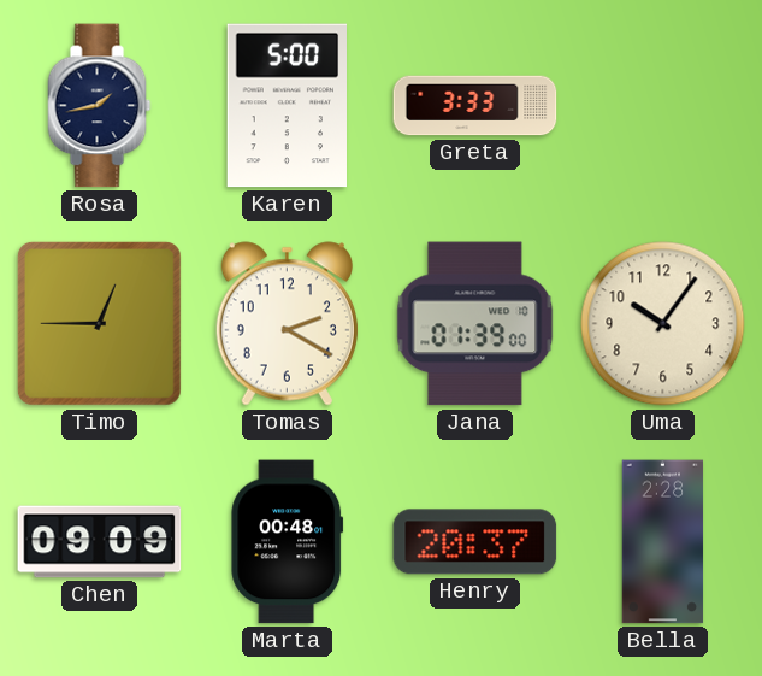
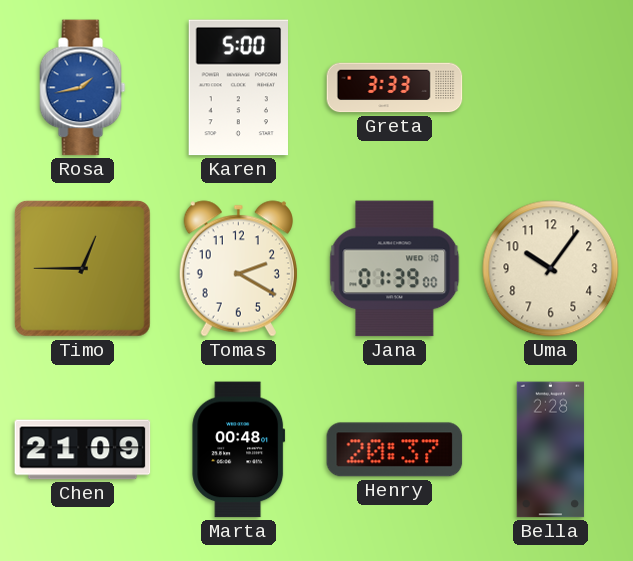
Rosa dial: navy -> blue
Chen: 09:09 -> 21:09
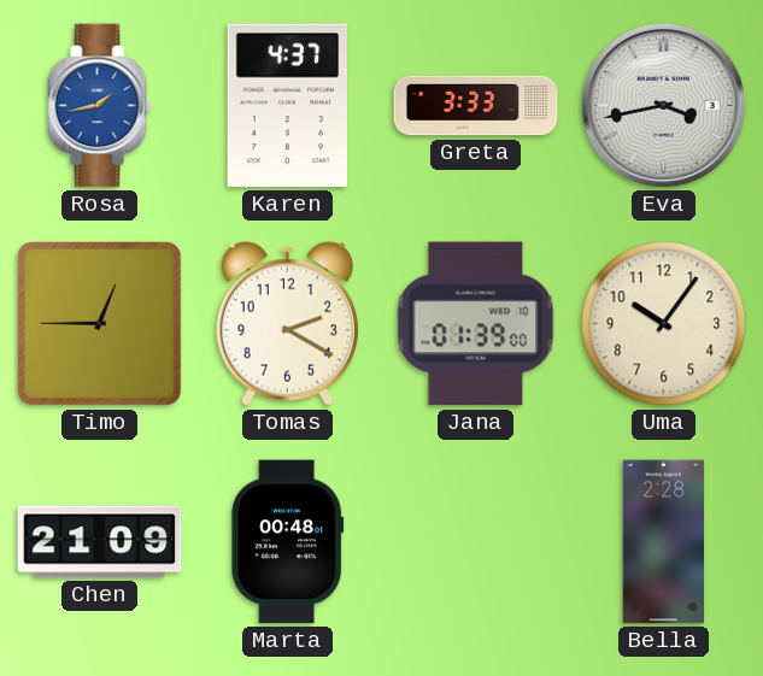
Karen: 5:00 -> 4:37
Eva: none -> 3:43
Henry: 20:37 -> none
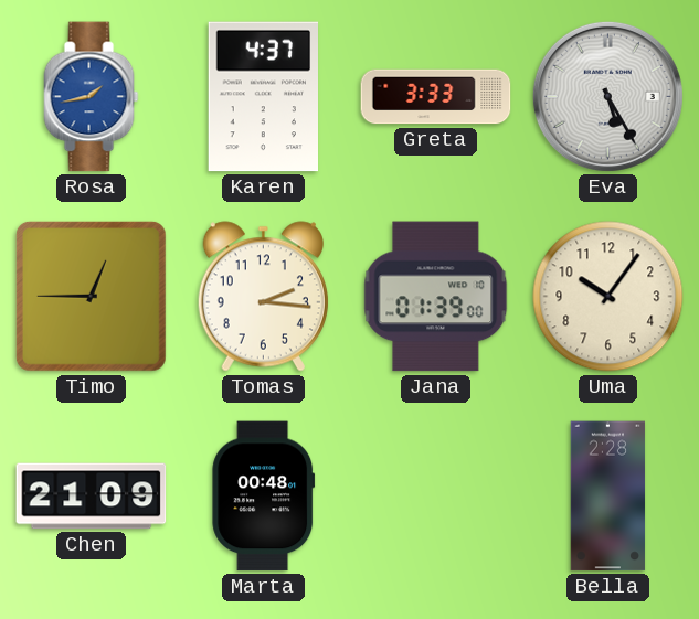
Eva: 3:43 -> 5:25
Tomas: 2:20 -> 2:16
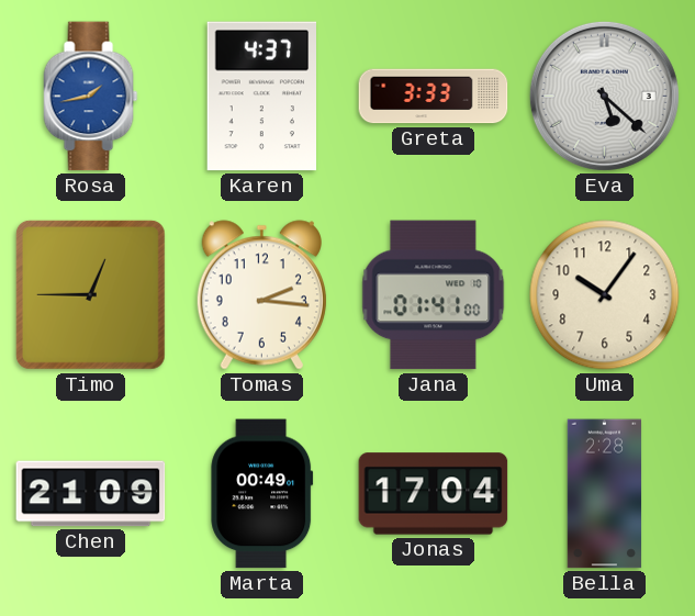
Eva: 5:25 -> 5:22
Jana: 01:39 -> 01:41
Marta: 00:48 -> 00:49
Jonas: none -> 17:04
